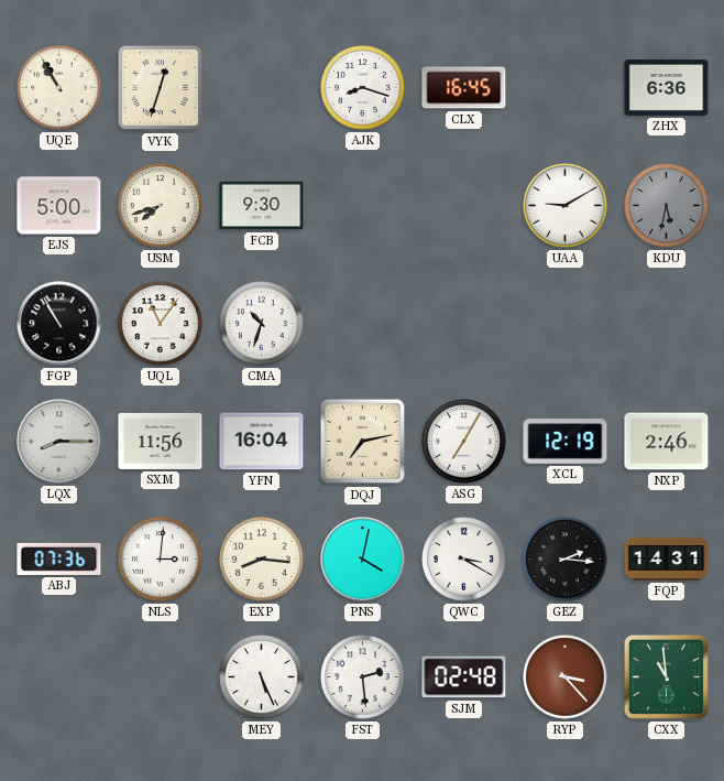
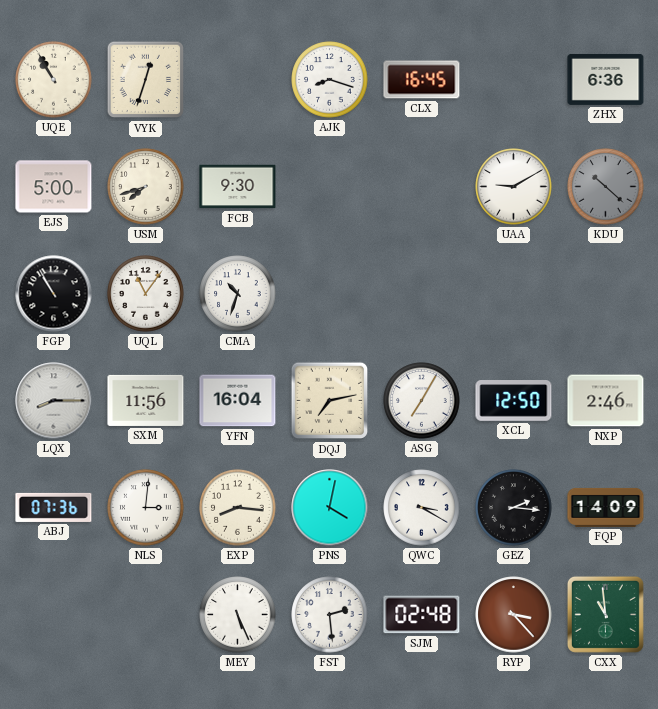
KDU: 5:32 -> 10:22
XCL: 12:19 -> 12:50
FQP: 14:31 -> 14:09
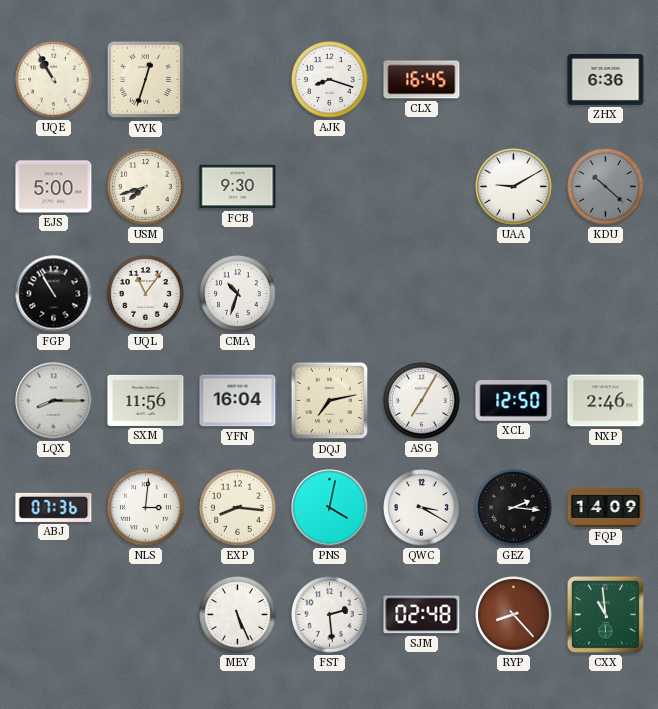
RYP: 3:23 -> 8:23
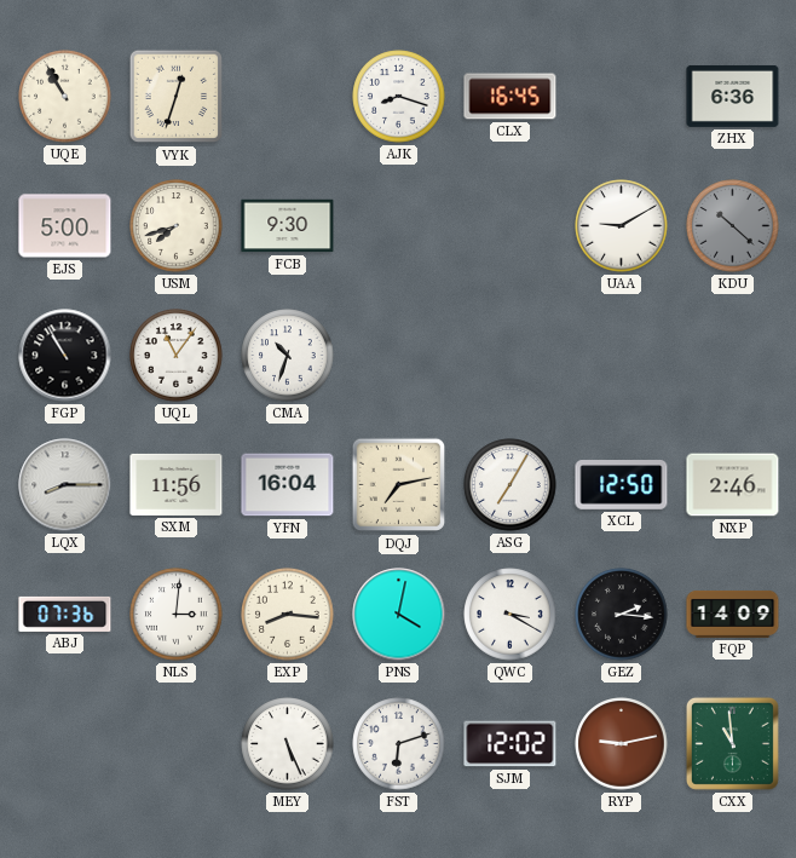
FST: 2:29 -> 6:12
SJM: 02:48 -> 12:02
RYP: 8:23 -> 9:13
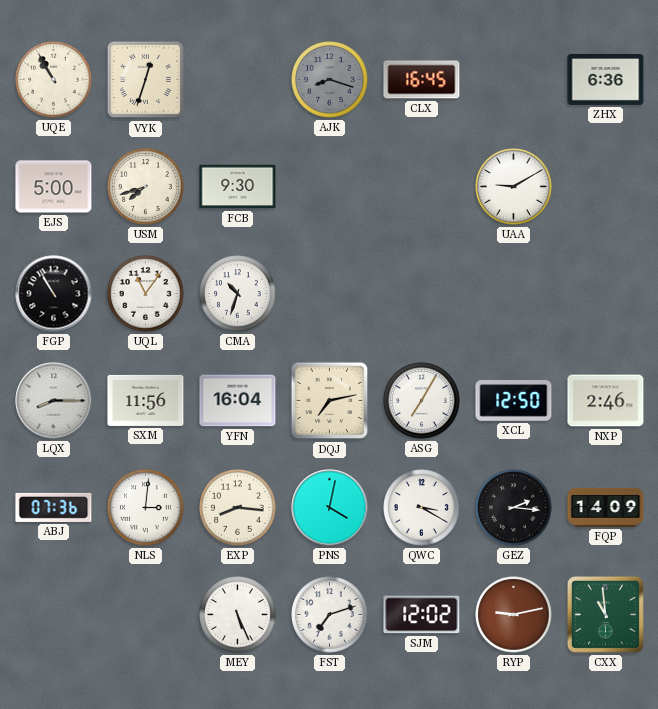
AJK dial: white -> grey
KDU: 10:22 -> none
FST: 6:12 -> 7:12
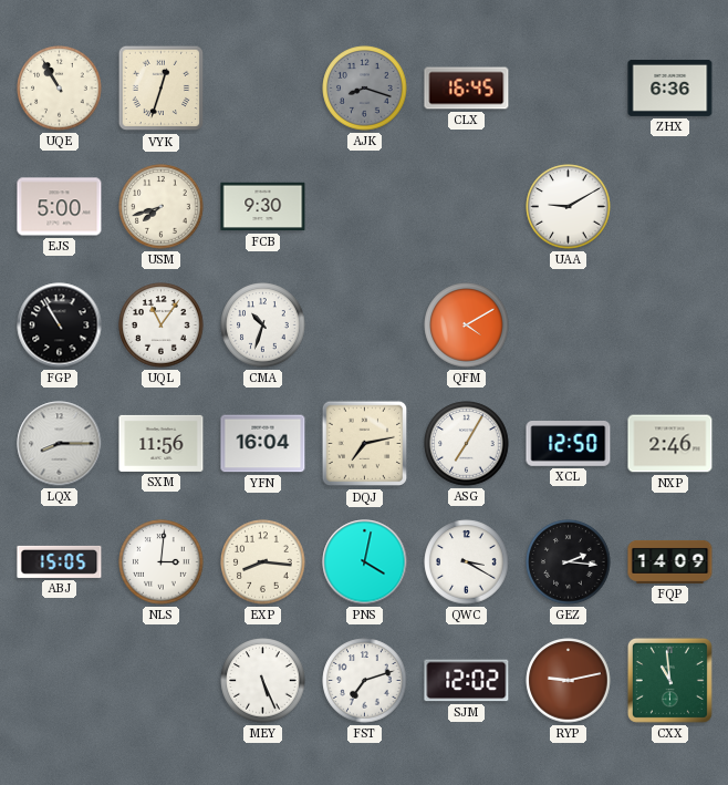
QFM: none -> 4:10
ABJ: 07:36 -> 15:05
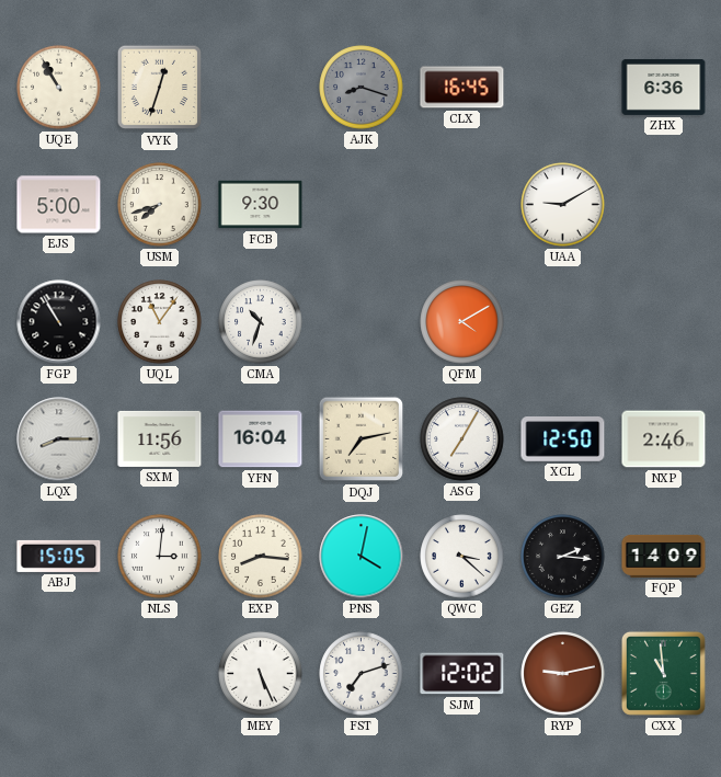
QWC: 3:20 -> 3:22
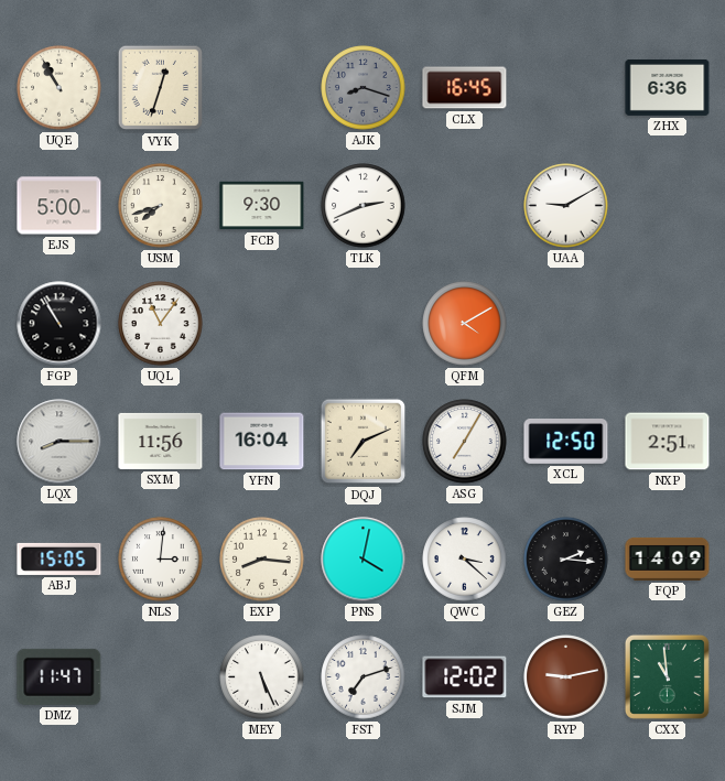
TLK: none -> 2:41
CMA: 10:33 -> none
DQJ: 7:13 -> 7:11
NXP: 2:46 -> 2:51
DMZ: none -> 11:47
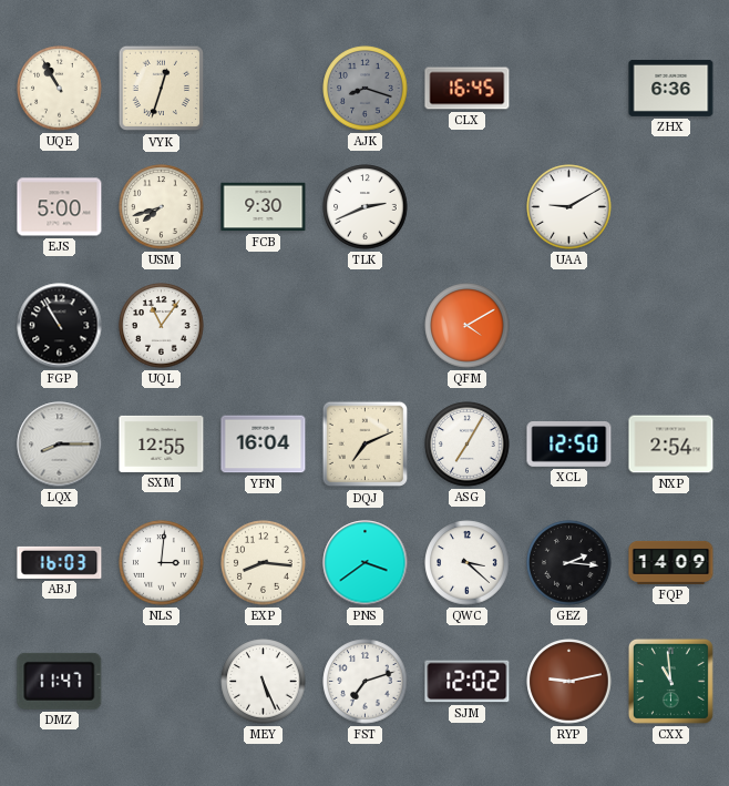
SXM: 11:56 -> 12:55
NXP: 2:51 -> 2:54
ABJ: 15:05 -> 16:03
PNS: 4:02 -> 3:39
